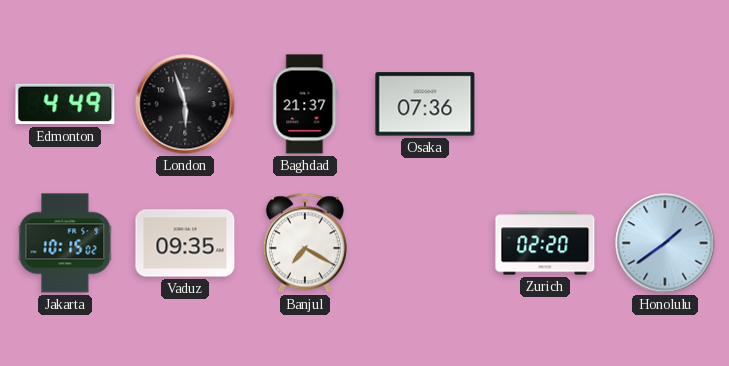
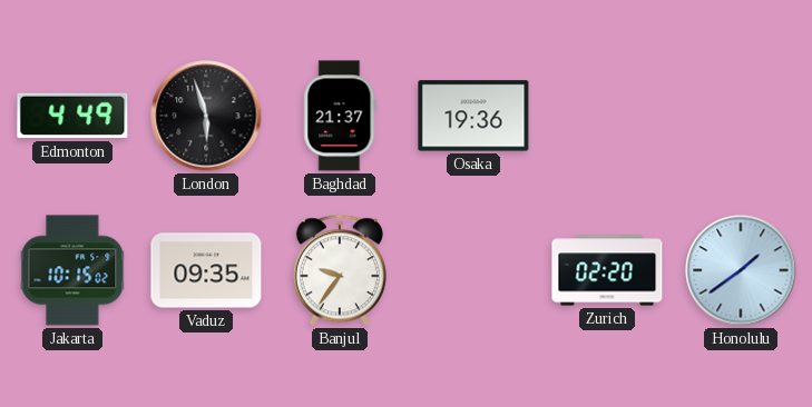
Osaka: 07:36 -> 19:36
Banjul: 7:20 -> 9:36
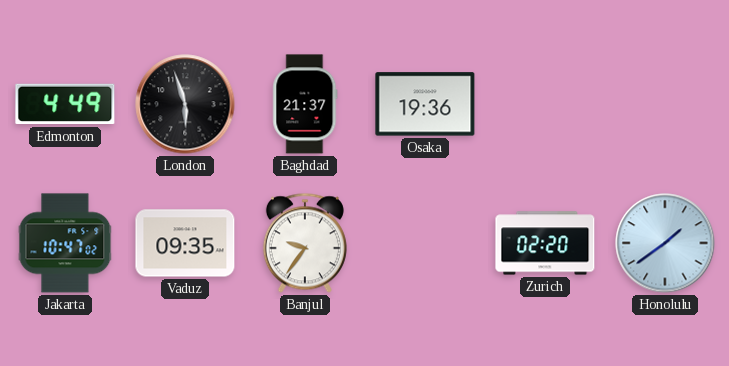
Jakarta: 10:15 -> 10:47
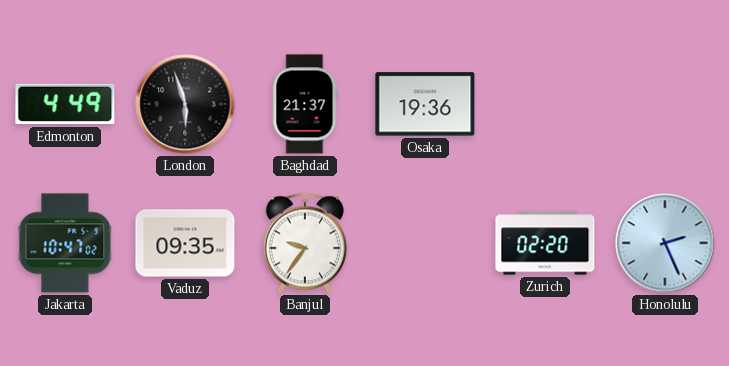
Honolulu: 1:39 -> 2:26
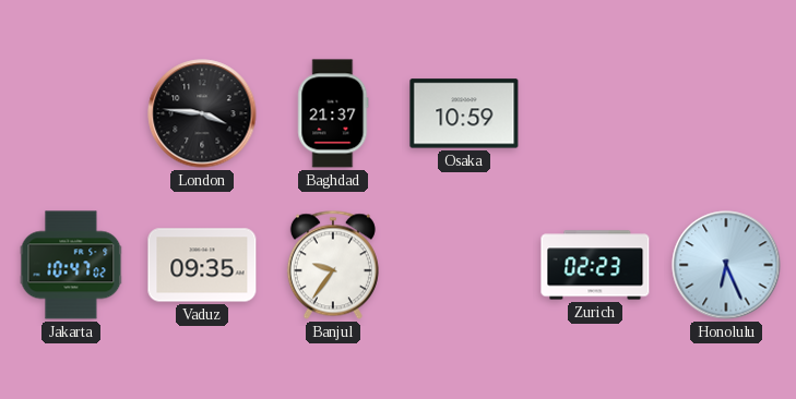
Edmonton: 4:49 -> none
London: 5:57 -> 3:46
Osaka: 19:36 -> 10:59
Zurich: 02:20 -> 02:23
Honolulu: 2:26 -> 6:26
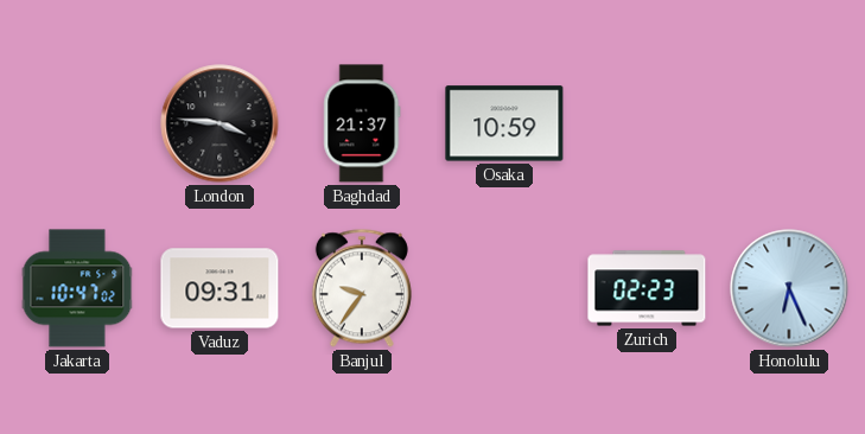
Vaduz: 09:35 -> 09:31
